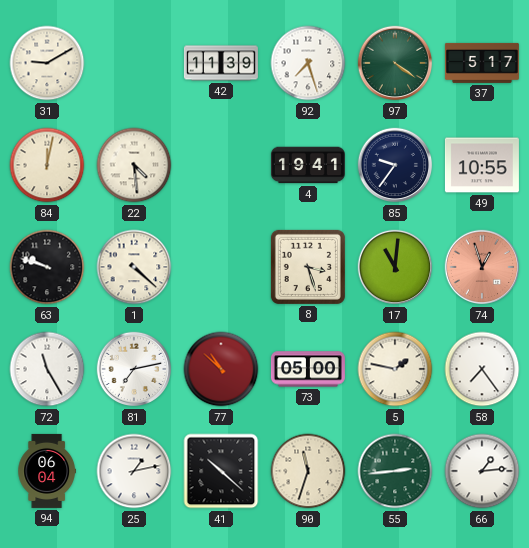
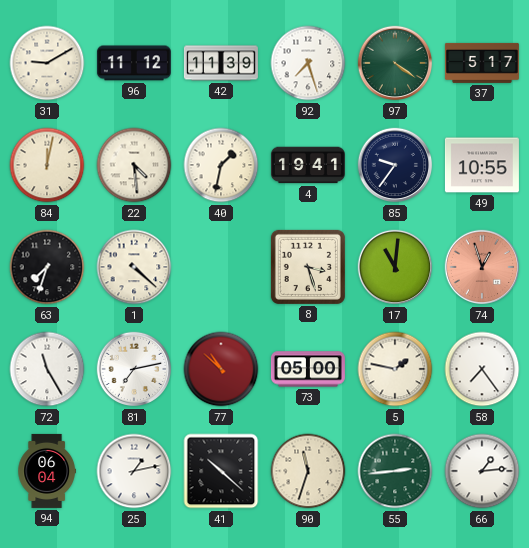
96: none -> 11:12
40: none -> 1:32
63: 9:48 -> 7:33
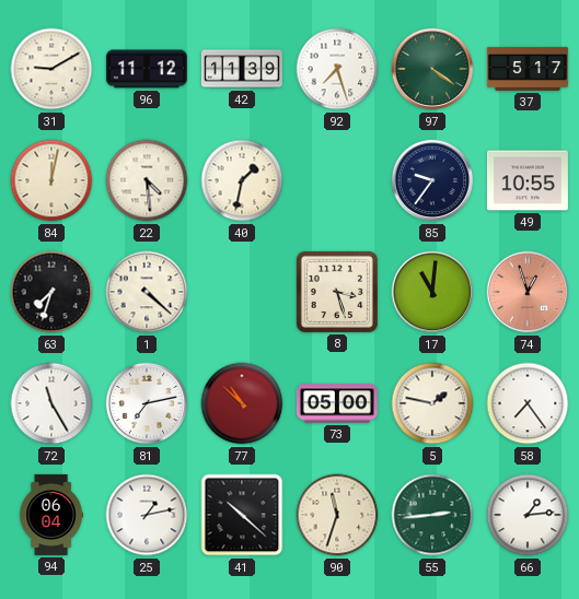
4: 19:41 -> none
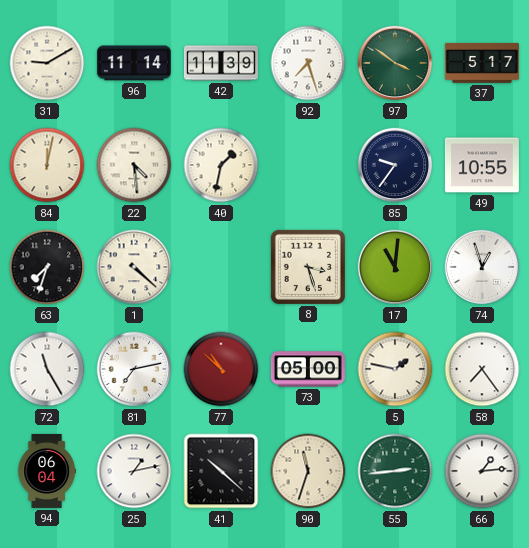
96: 11:12 -> 11:14
97: 4:21 -> 3:51
74 dial: salmon -> white
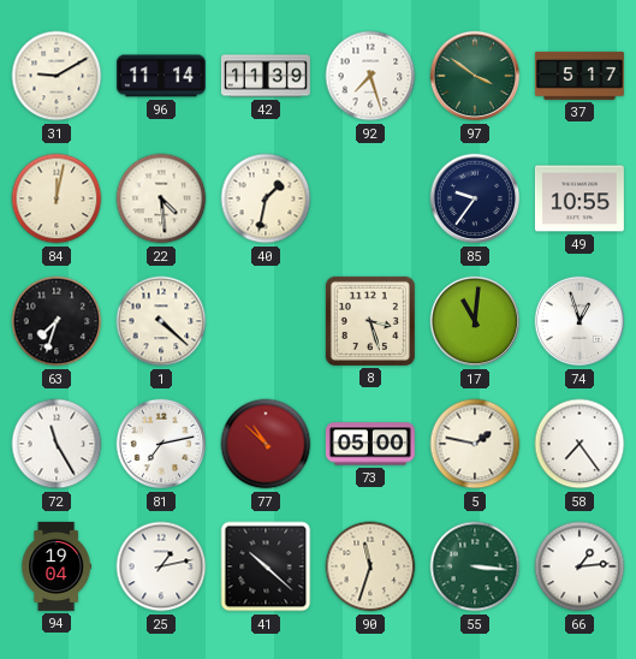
94: 06:04 -> 19:04
55: 2:44 -> 3:16
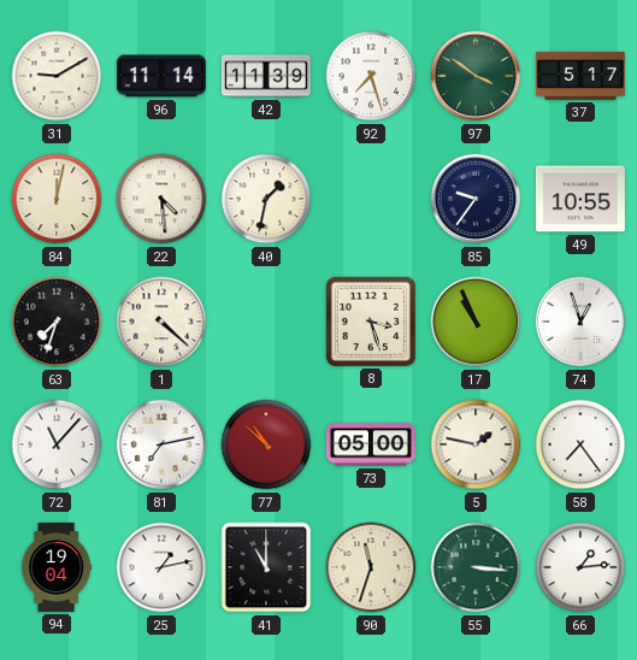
17: 11:01 -> 10:56
72: 11:25 -> 11:07
41: 10:22 -> 11:00
